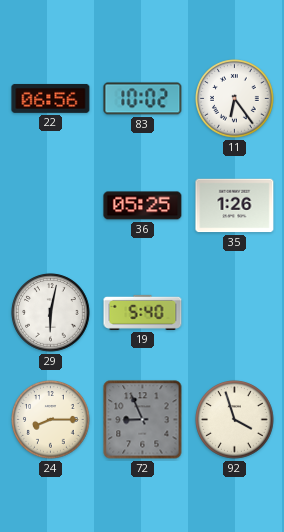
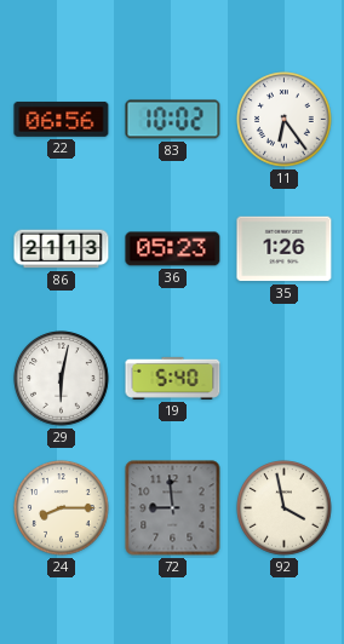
86: none -> 21:13
36: 05:25 -> 05:23
72: 8:56 -> 8:59
92: 3:57 -> 3:58
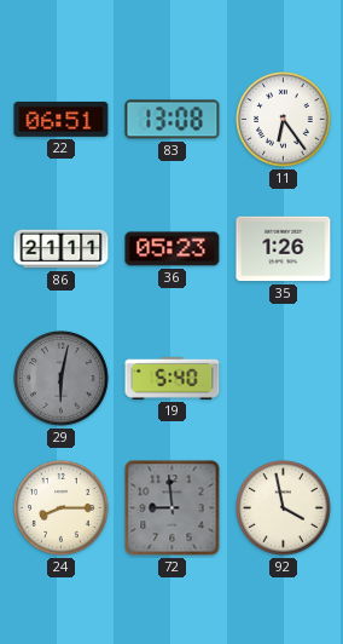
22: 06:56 -> 06:51
83: 10:02 -> 13:08
86: 21:13 -> 21:11
29 dial: white -> grey
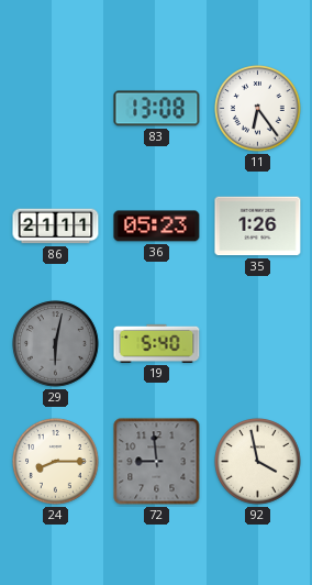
22: 06:51 -> none
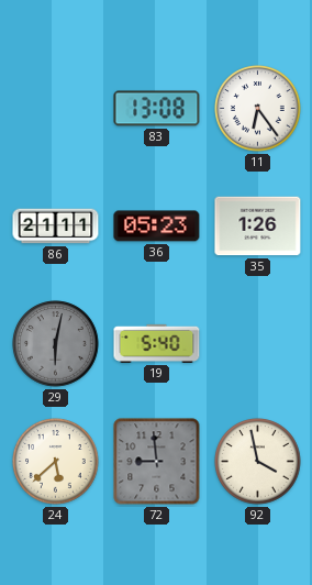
24: 8:15 -> 5:38
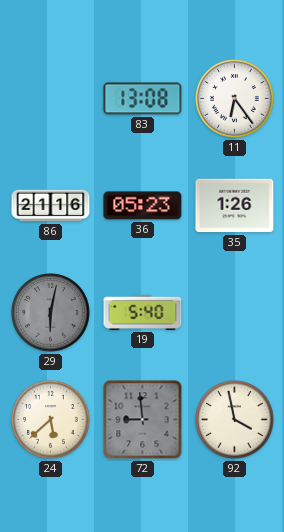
86: 21:11 -> 21:16
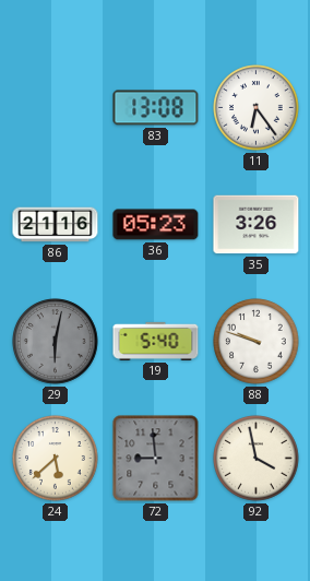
35: 1:26 -> 3:26
88: none -> 9:48
